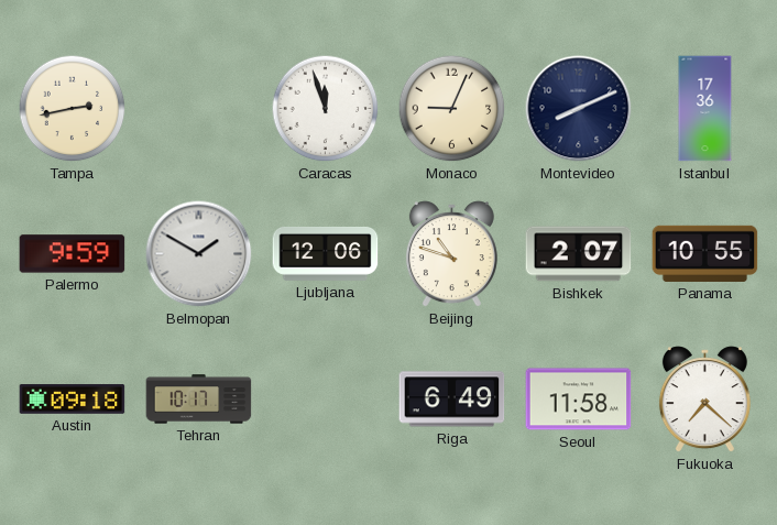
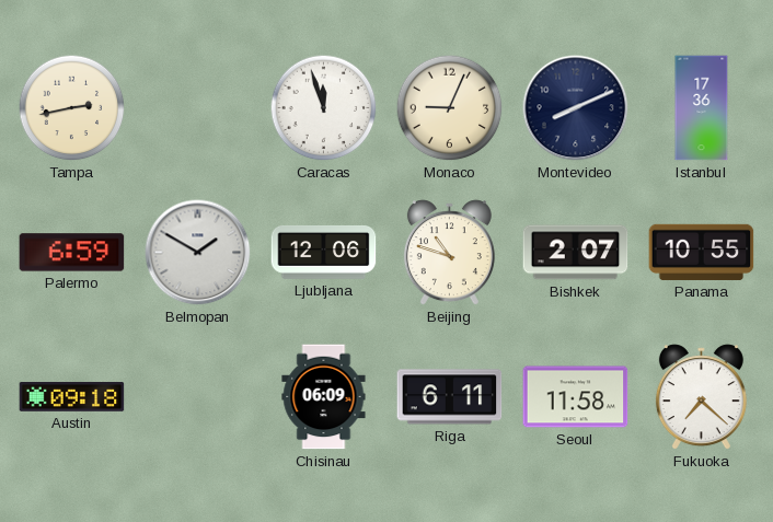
Palermo: 9:59 -> 6:59
Tehran: 10:17 -> none
Chisinau: none -> 06:09
Riga: 6:49 -> 6:11
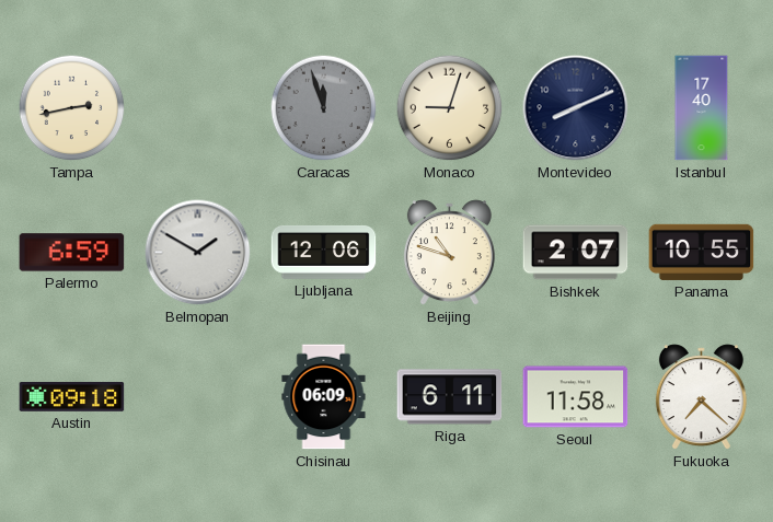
Caracas dial: white -> grey
Monaco: 9:04 -> 9:03
Istanbul: 17:36 -> 17:40
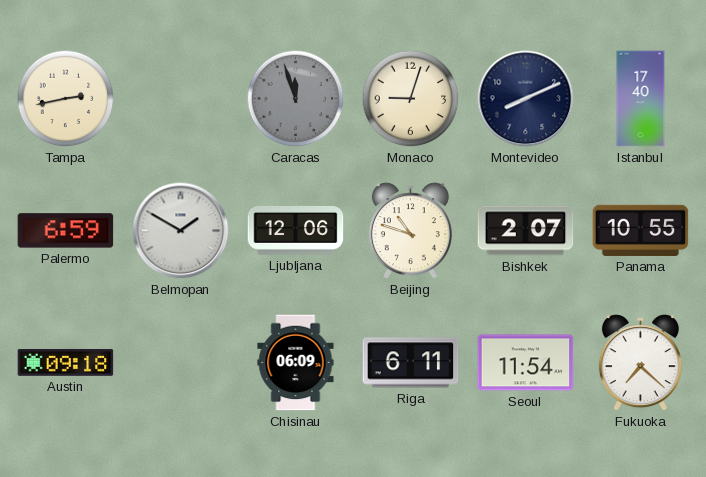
Seoul: 11:58 -> 11:54
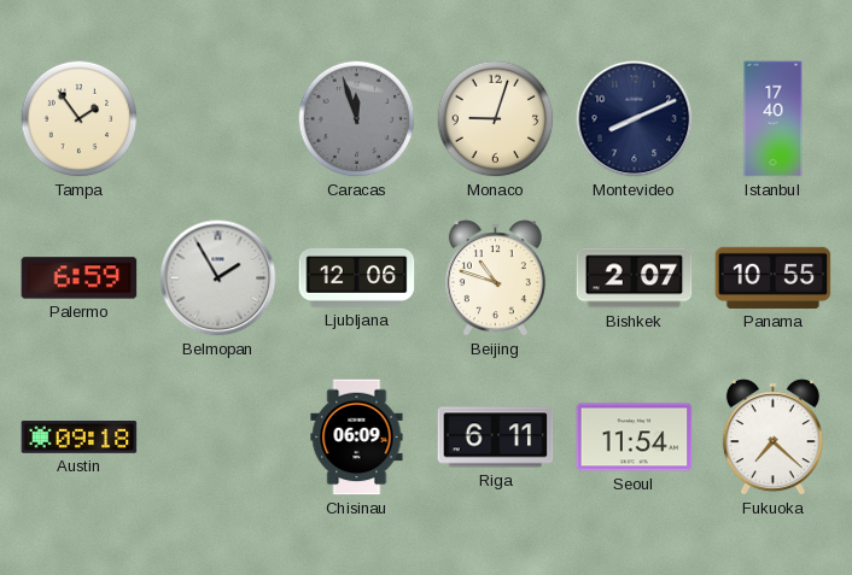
Tampa: 2:43 -> 1:54
Belmopan: 1:50 -> 1:55
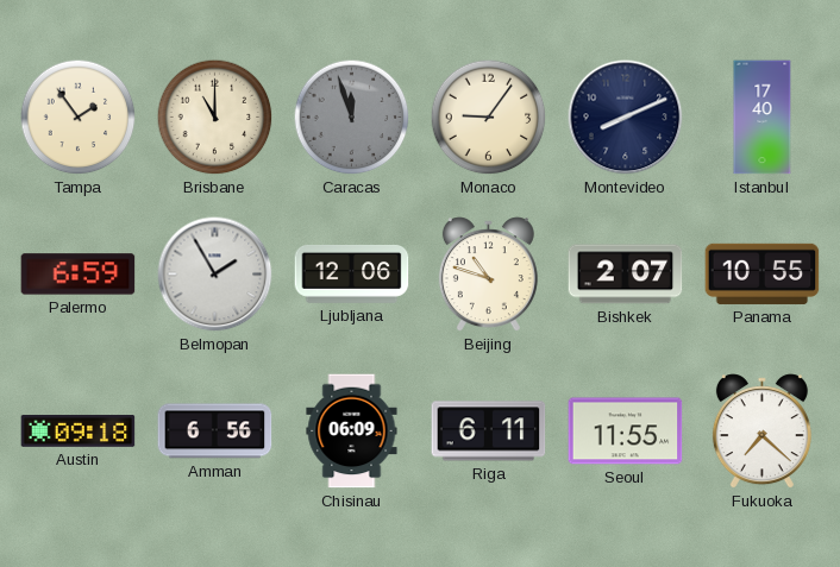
Brisbane: none -> 11:00
Monaco: 9:03 -> 9:06
Amman: none -> 6:56
Seoul: 11:54 -> 11:55
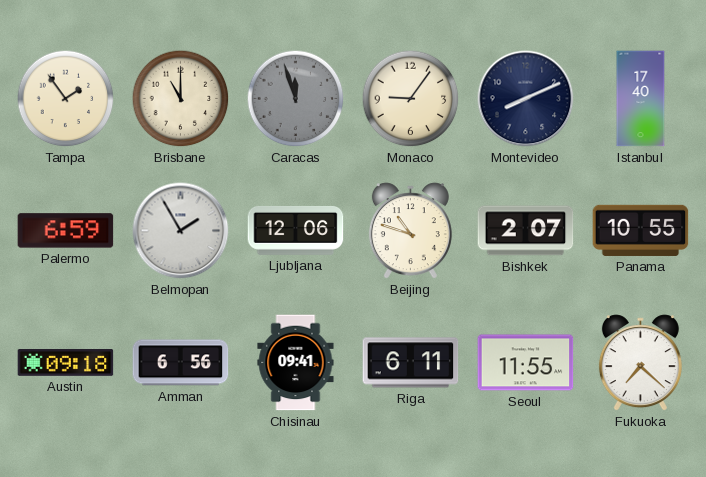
Chisinau: 06:09 -> 09:41
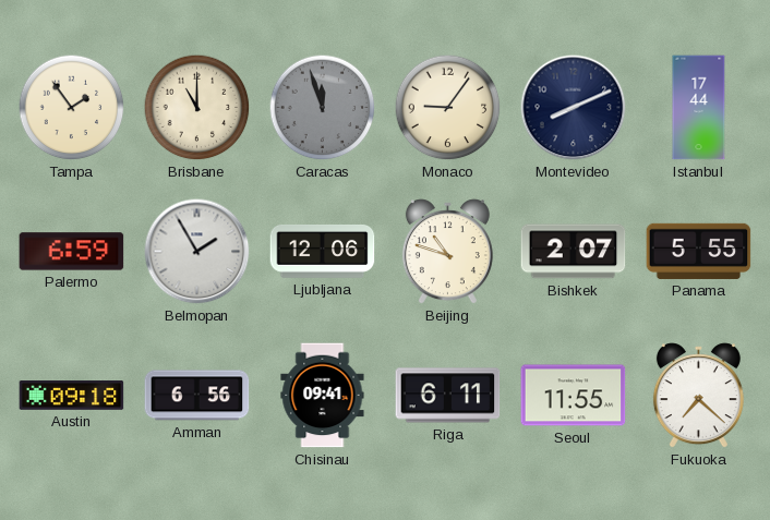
Istanbul: 17:40 -> 17:44
Panama: 10:55 -> 5:55
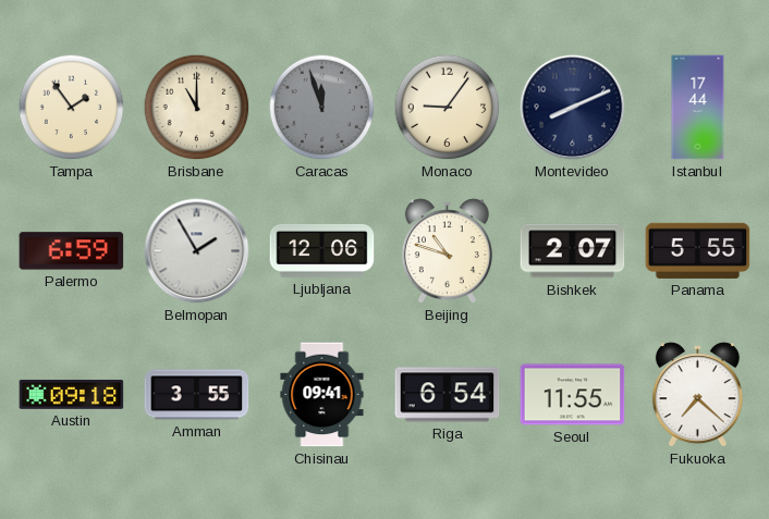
Amman: 6:56 -> 3:55
Riga: 6:11 -> 6:54
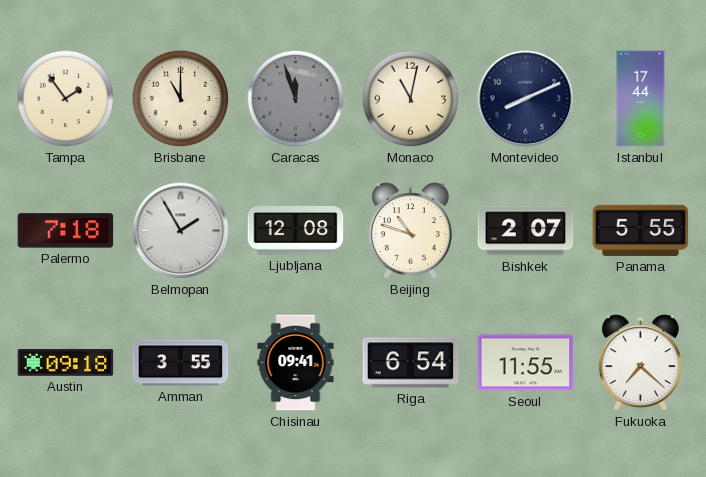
Monaco: 9:06 -> 11:02
Palermo: 6:59 -> 7:18
Ljubljana: 12:06 -> 12:08
